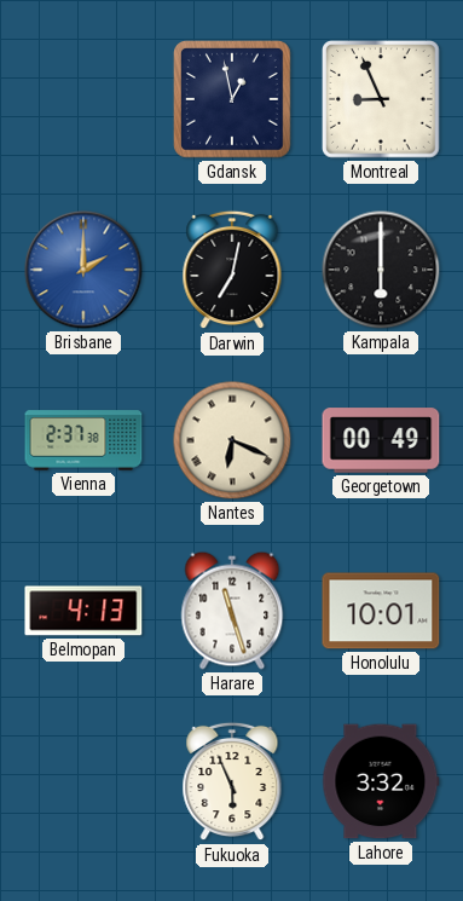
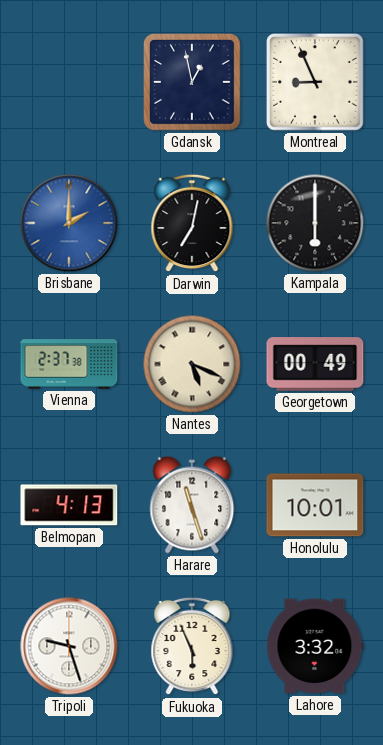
Nantes: 6:19 -> 5:19
Tripoli: none -> 9:27
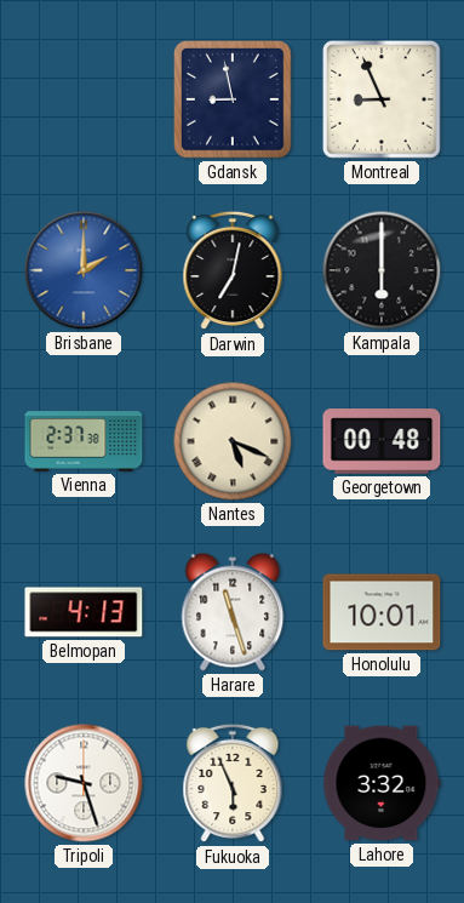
Gdansk: 12:58 -> 8:58
Georgetown: 00:49 -> 00:48
